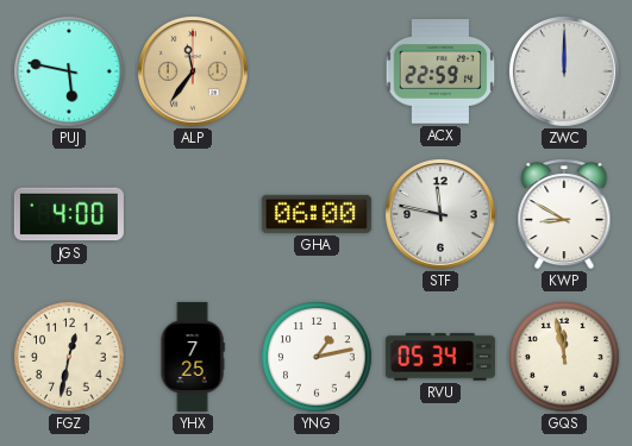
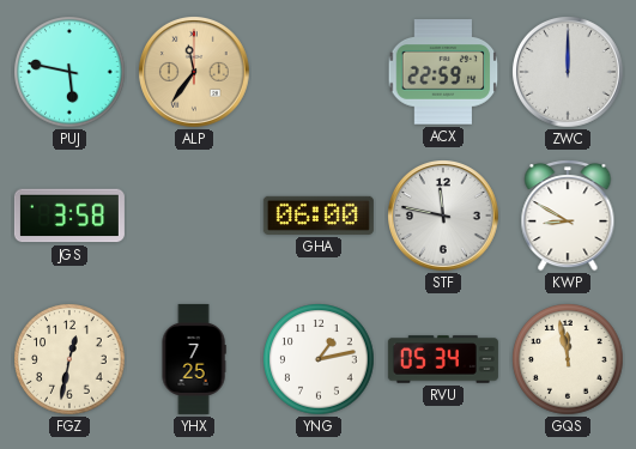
JGS: 4:00 -> 3:58
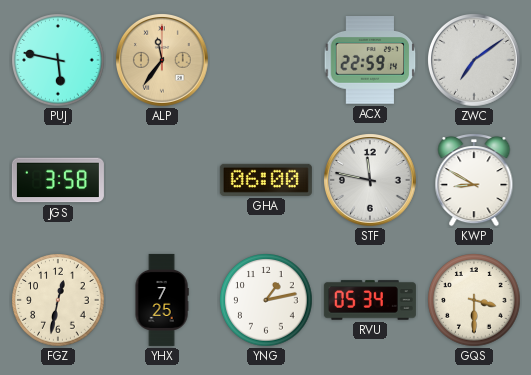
ZWC: 12:00 -> 7:09
GQS: 11:58 -> 3:30
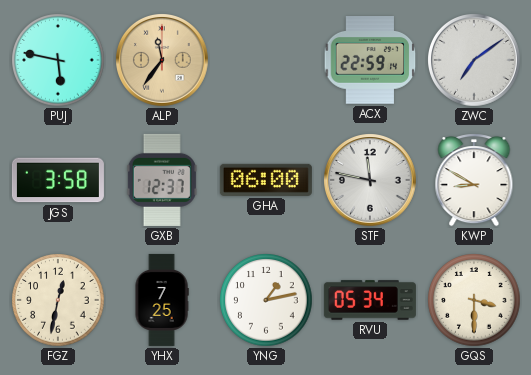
GXB: none -> 12:37
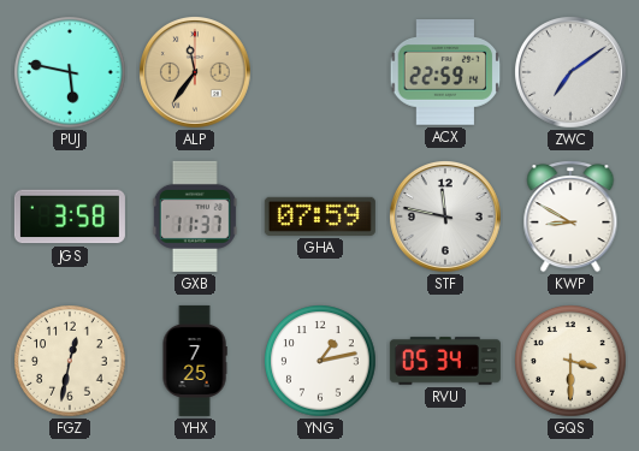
GXB: 12:37 -> 11:37
GHA: 06:00 -> 07:59
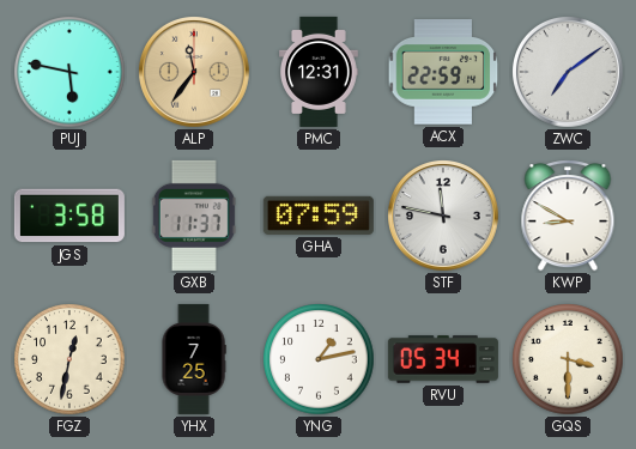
PMC: none -> 12:31
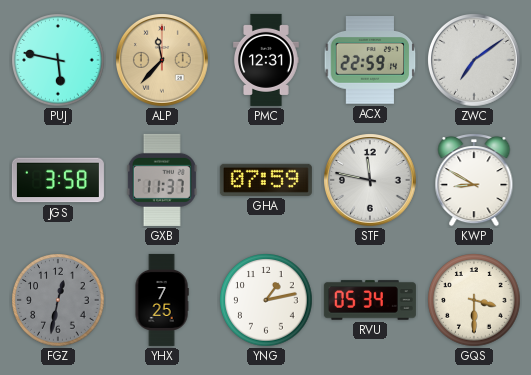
ALP: 11:36 -> 11:37
FGZ dial: cream -> grey
